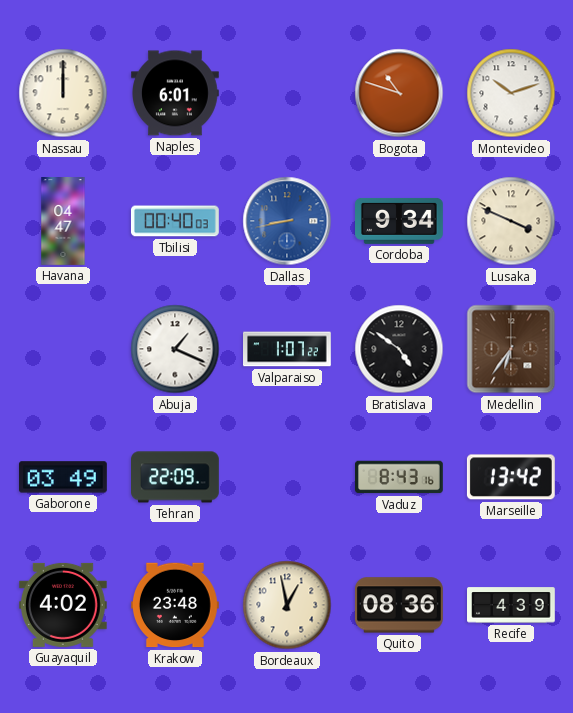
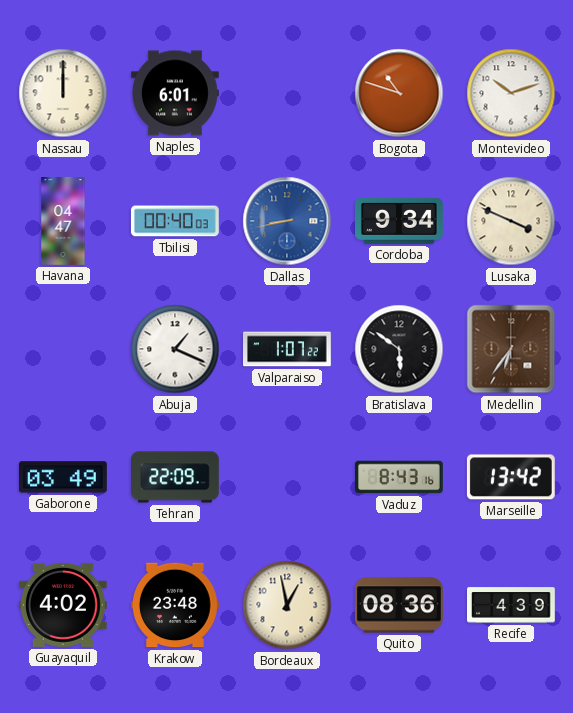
Bratislava: 4:51 -> 5:51
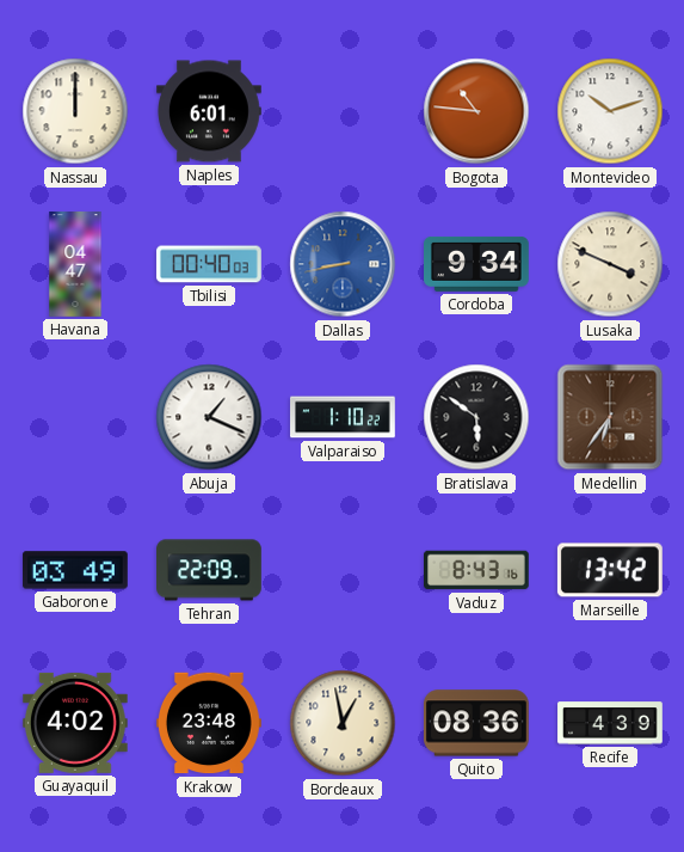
Bogota: 10:48 -> 10:46
Valparaiso: 1:07 -> 1:10
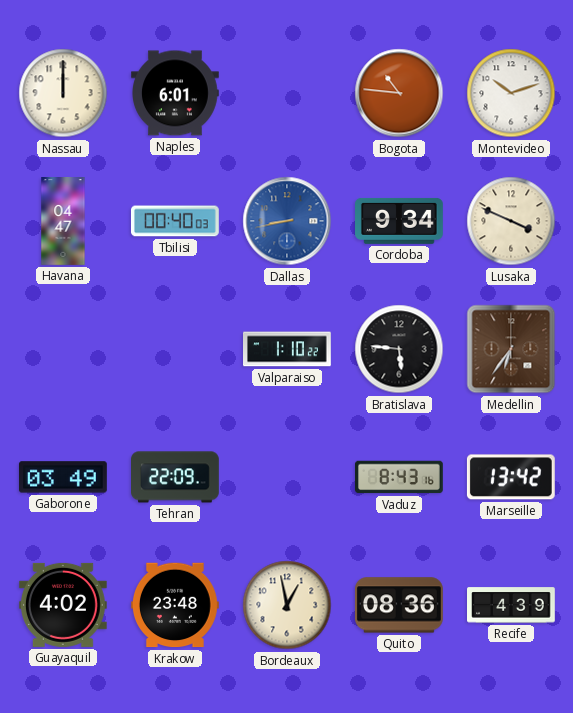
Abuja: 1:19 -> none
Bratislava: 5:51 -> 5:46
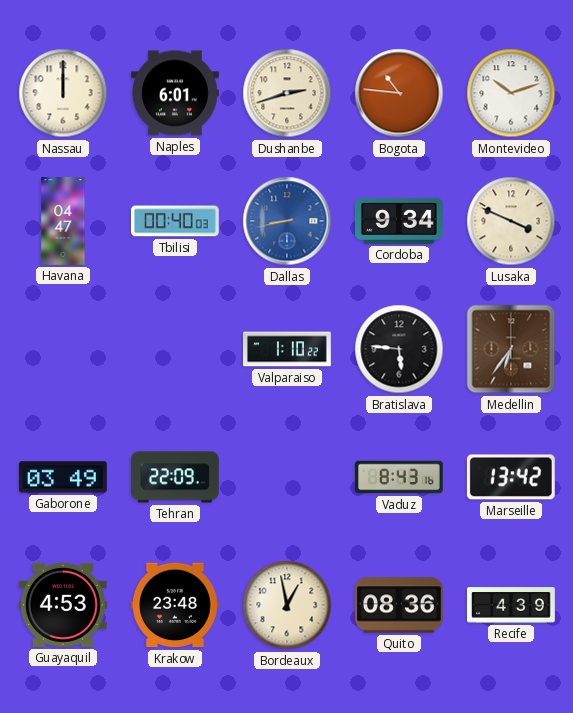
Dushanbe: none -> 2:42
Guayaquil: 4:02 -> 4:53
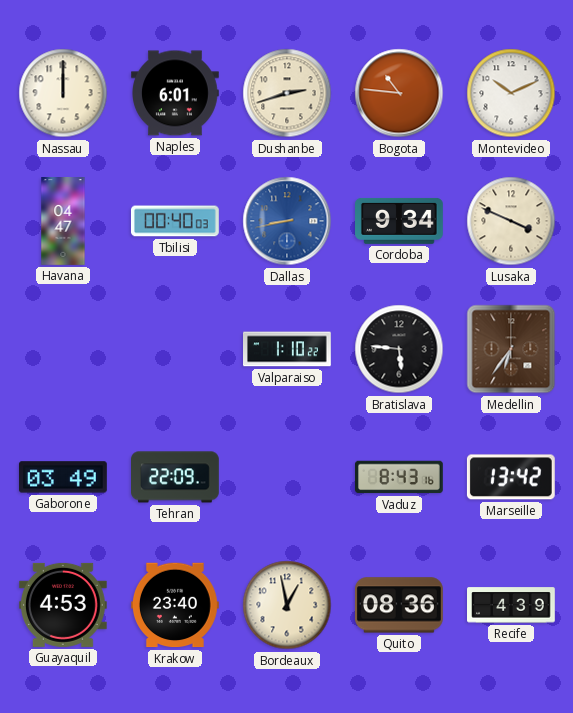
Montevideo: 10:12 -> 10:11
Krakow: 23:48 -> 23:40
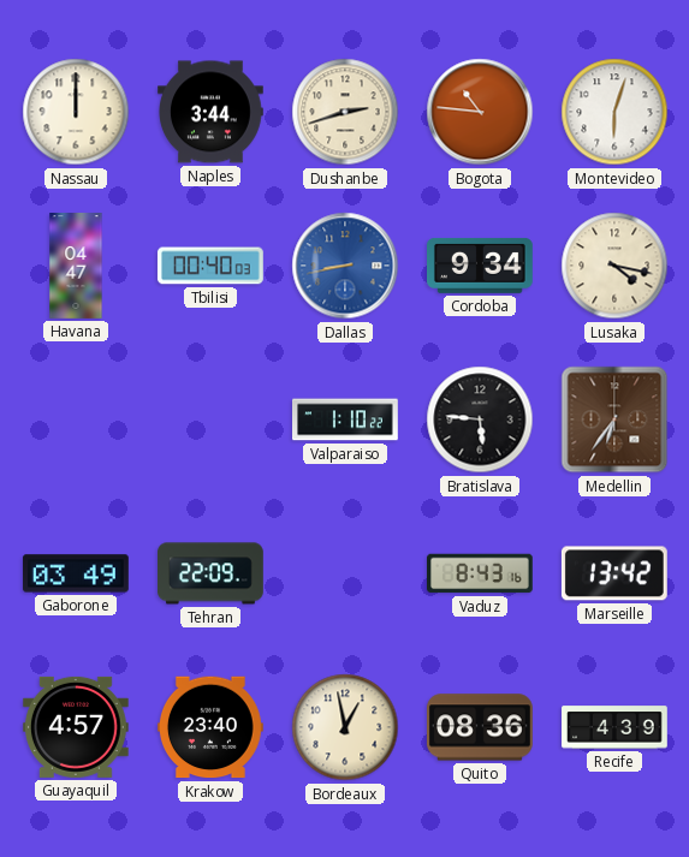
Naples: 6:01 -> 3:44
Montevideo: 10:11 -> 6:03
Lusaka: 3:49 -> 4:17
Guayaquil: 4:53 -> 4:57
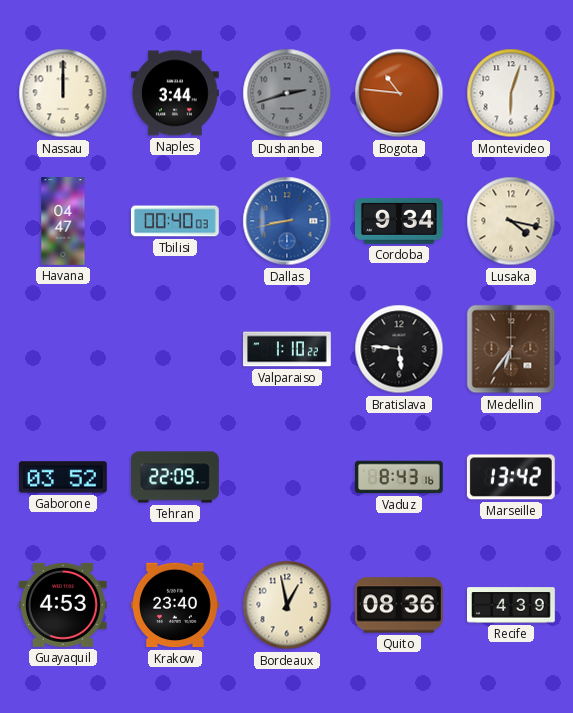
Dushanbe dial: cream -> grey
Gaborone: 03:49 -> 03:52
Guayaquil: 4:57 -> 4:53
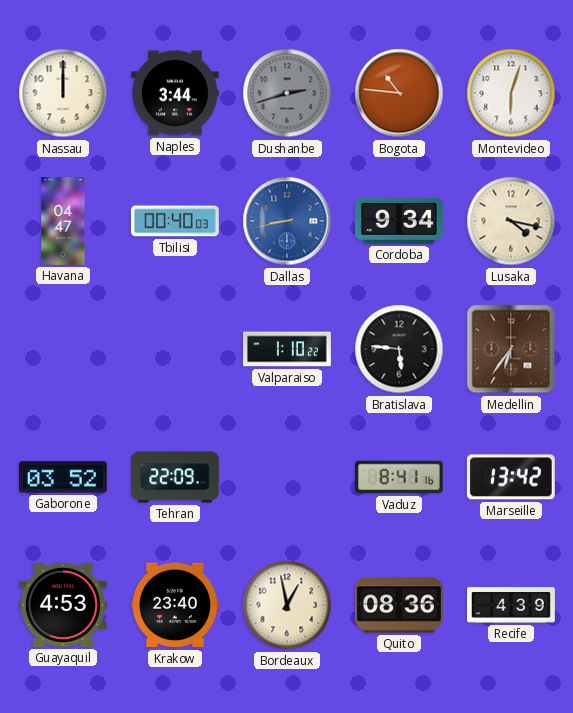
Vaduz: 8:43 -> 8:41
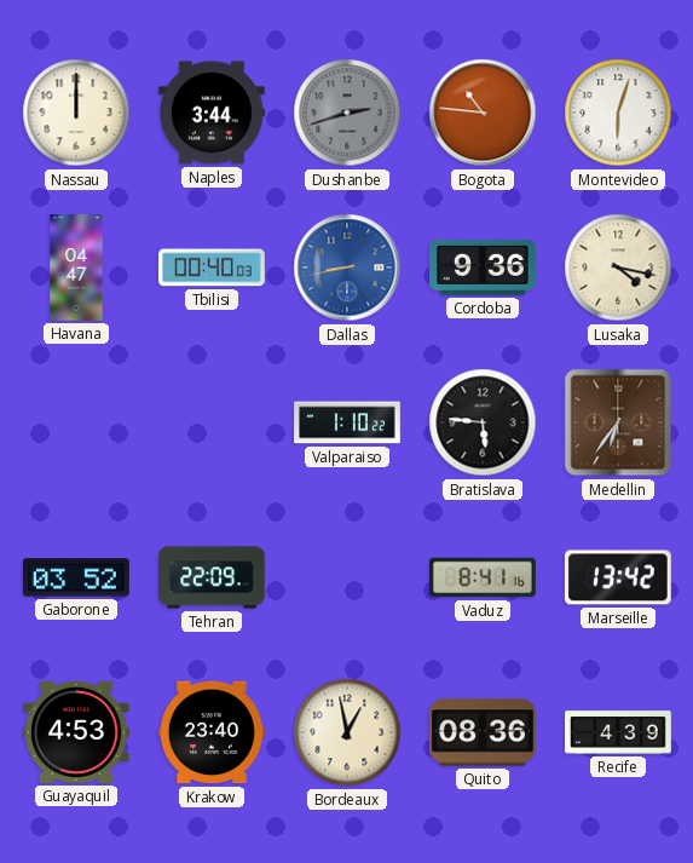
Cordoba: 9:34 -> 9:36
